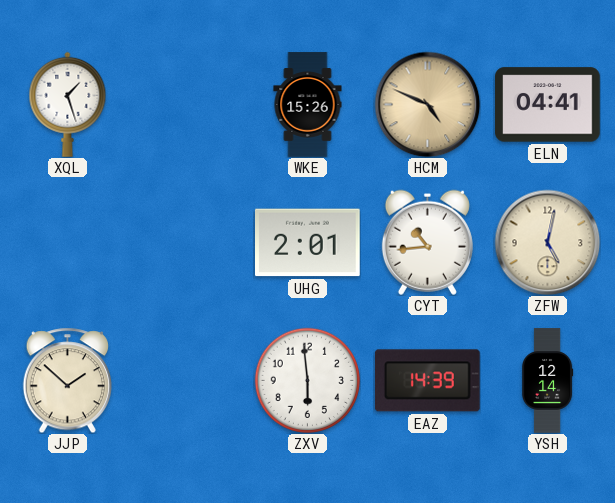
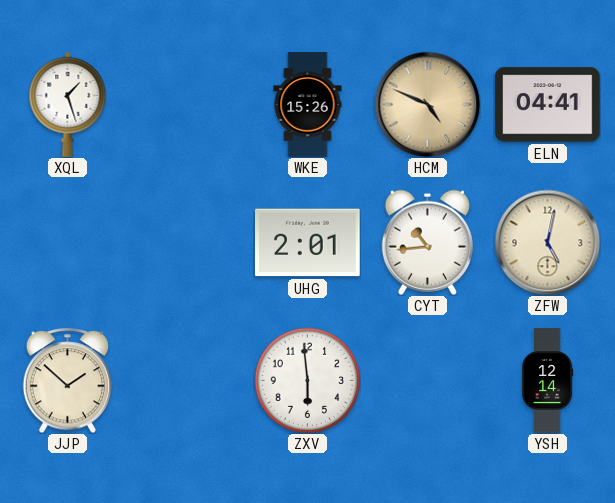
EAZ: 14:39 -> none
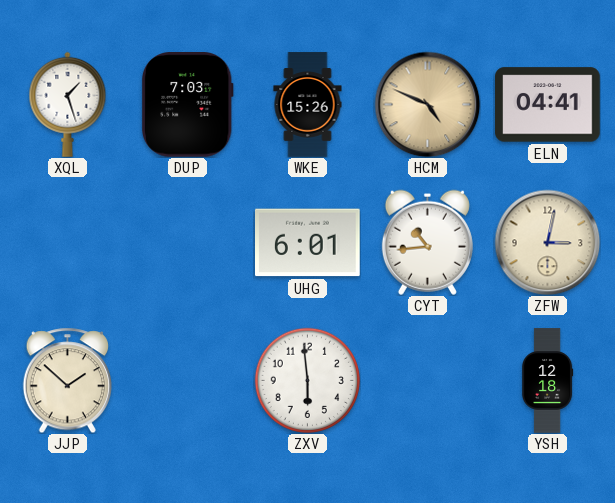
DUP: none -> 7:03
UHG: 2:01 -> 6:01
ZFW: 5:02 -> 3:02
YSH: 12:14 -> 12:18
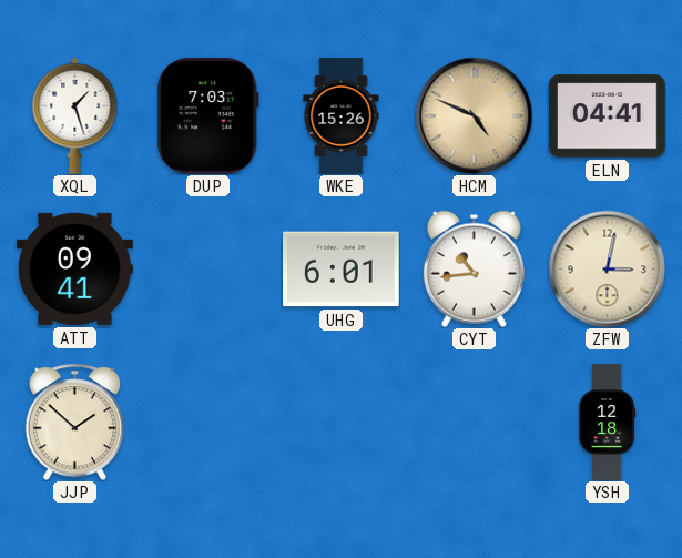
ATT: none -> 09:41
ZXV: 5:59 -> none
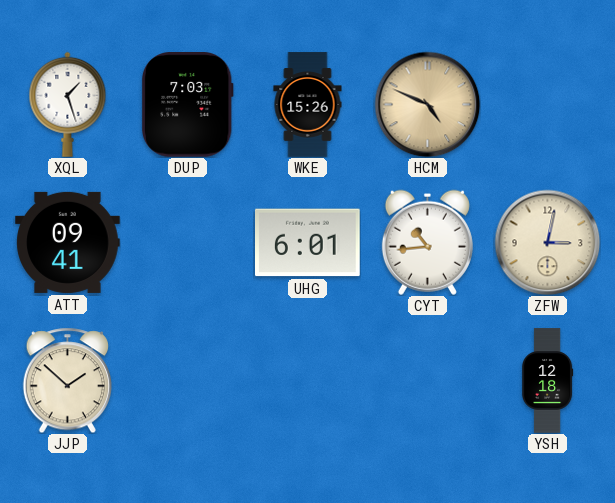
ELN: 04:41 -> none
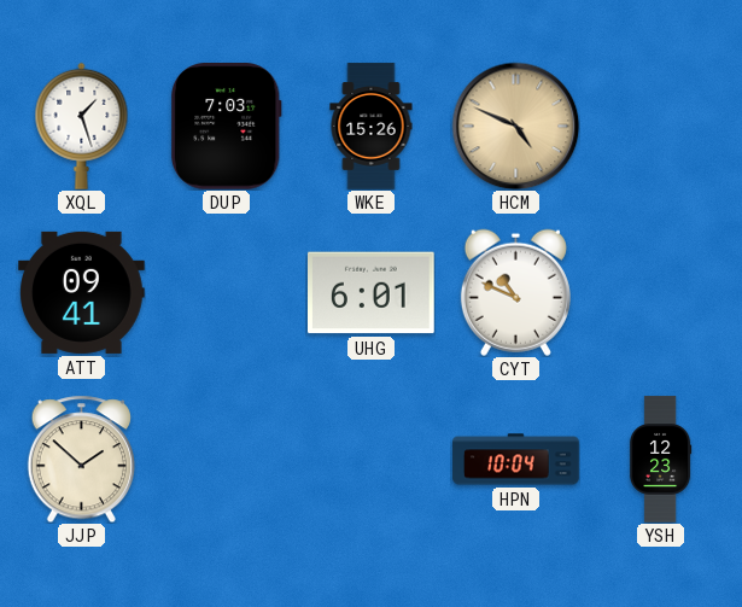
CYT: 10:44 -> 10:49
ZFW: 3:02 -> none
HPN: none -> 10:04
YSH: 12:18 -> 12:23
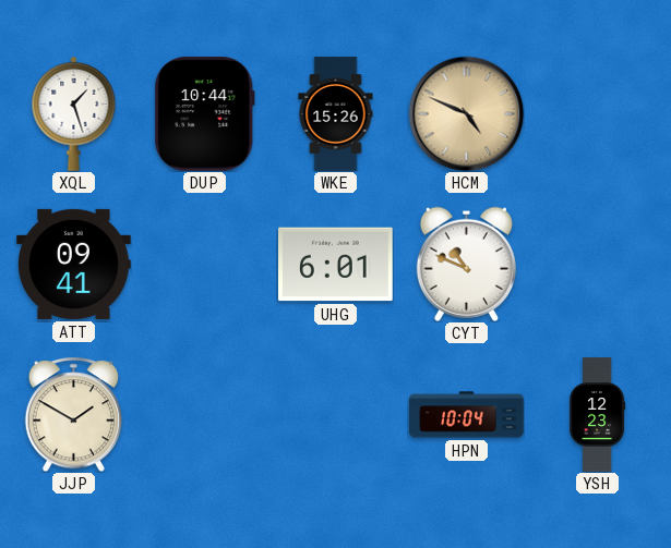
DUP: 7:03 -> 10:44
JJP: 1:52 -> 1:50
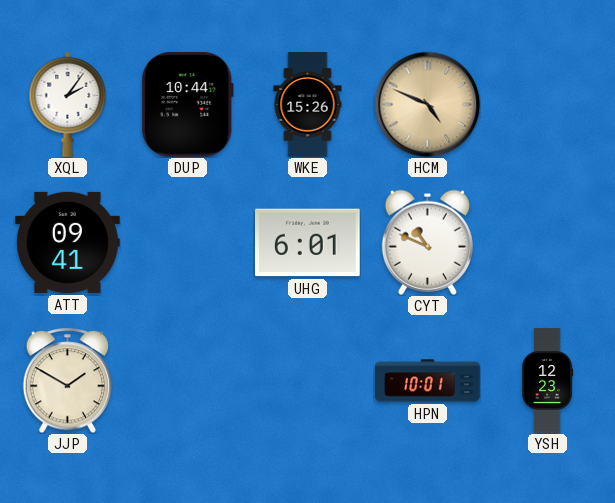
XQL: 1:27 -> 2:06
HPN: 10:04 -> 10:01
